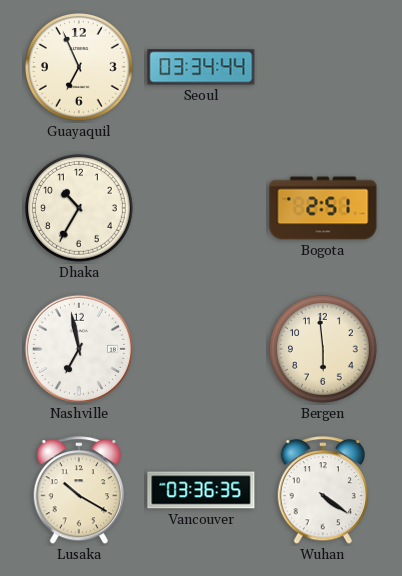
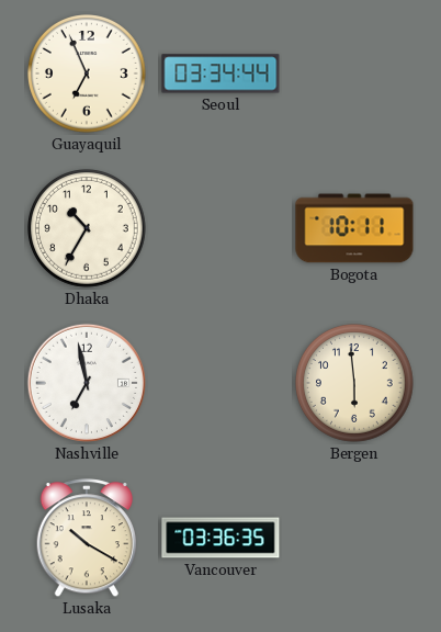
Bogota: 2:51 -> 10:11
Wuhan: 4:21 -> none
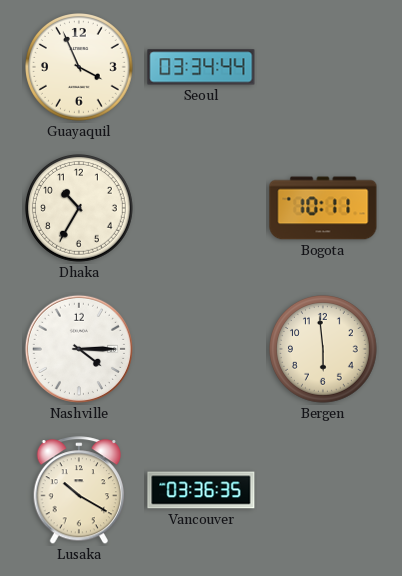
Guayaquil: 6:56 -> 3:56
Nashville: 6:58 -> 4:15
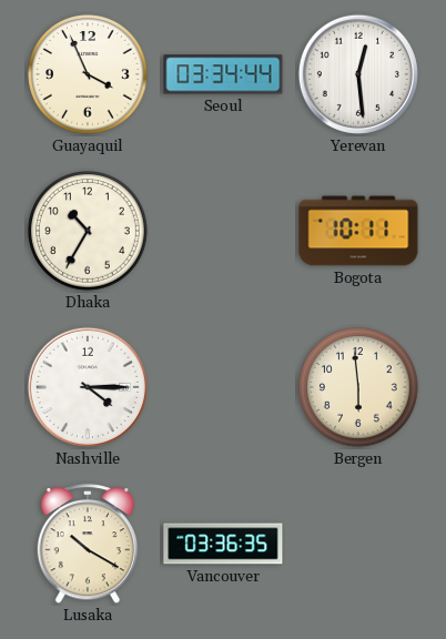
Yerevan: none -> 12:29
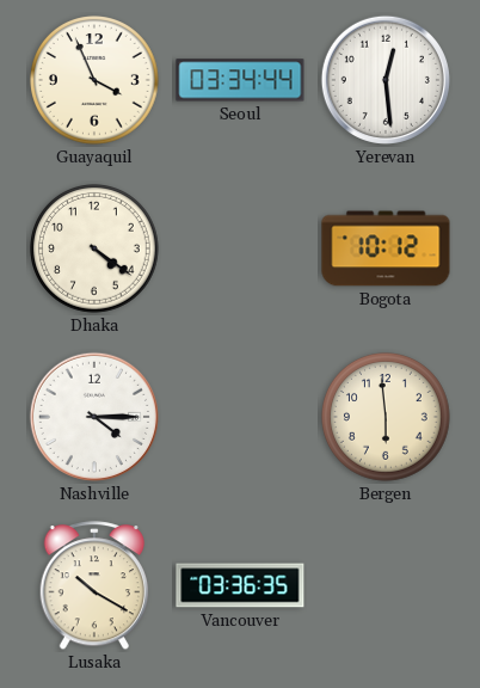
Dhaka: 10:35 -> 4:21
Bogota: 10:11 -> 10:12
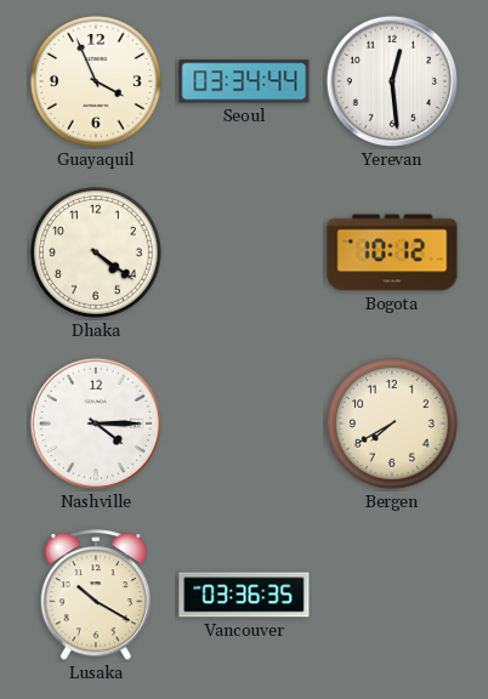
Bergen: 5:59 -> 7:40
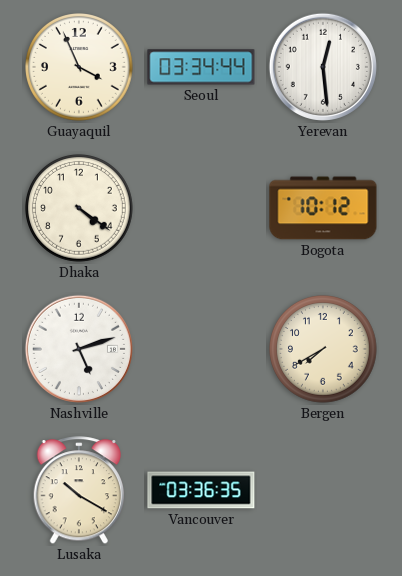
Nashville: 4:15 -> 5:12
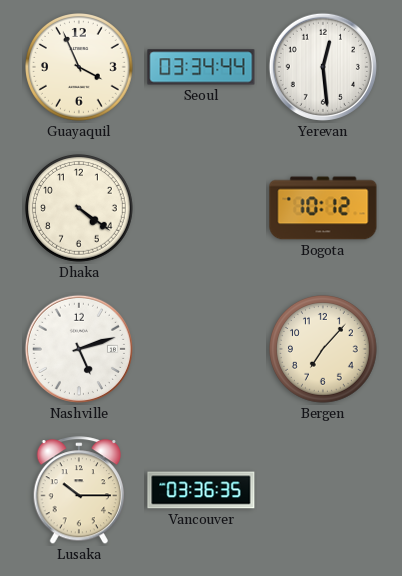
Bergen: 7:40 -> 7:07
Lusaka: 10:20 -> 10:15
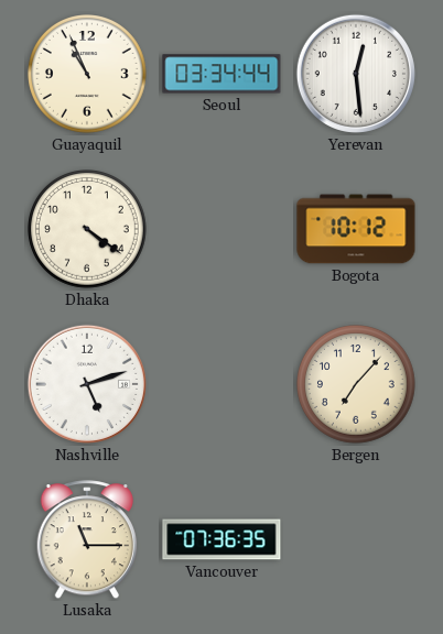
Guayaquil: 3:56 -> 10:56
Lusaka: 10:15 -> 11:15
Vancouver: 03:36 -> 07:36
